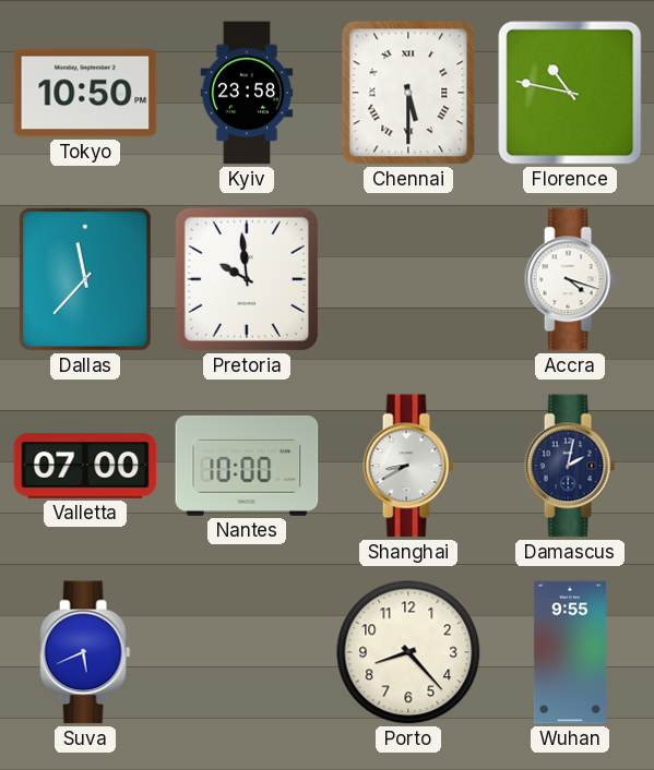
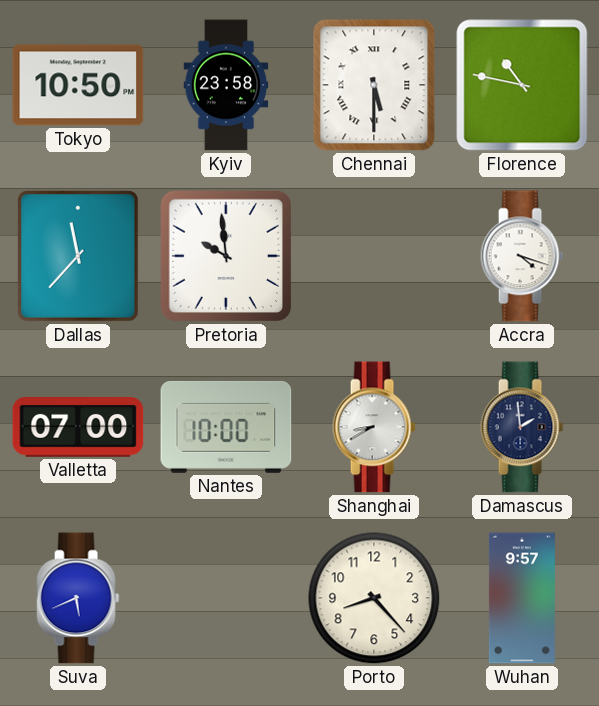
Damascus: 2:02 -> 1:59
Wuhan: 9:55 -> 9:57
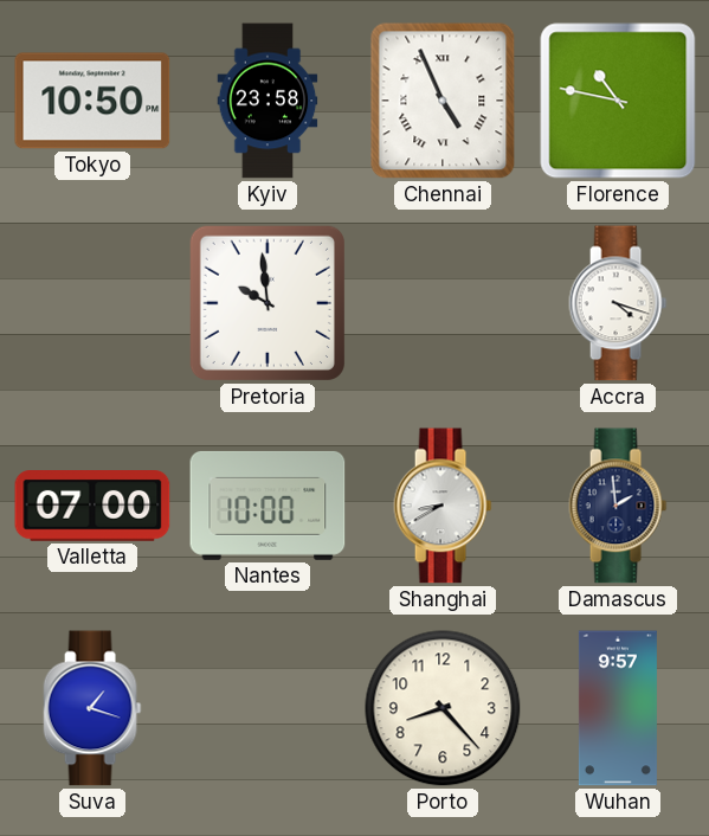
Chennai: 5:30 -> 4:56
Dallas: 11:37 -> none
Suva: 5:41 -> 1:18
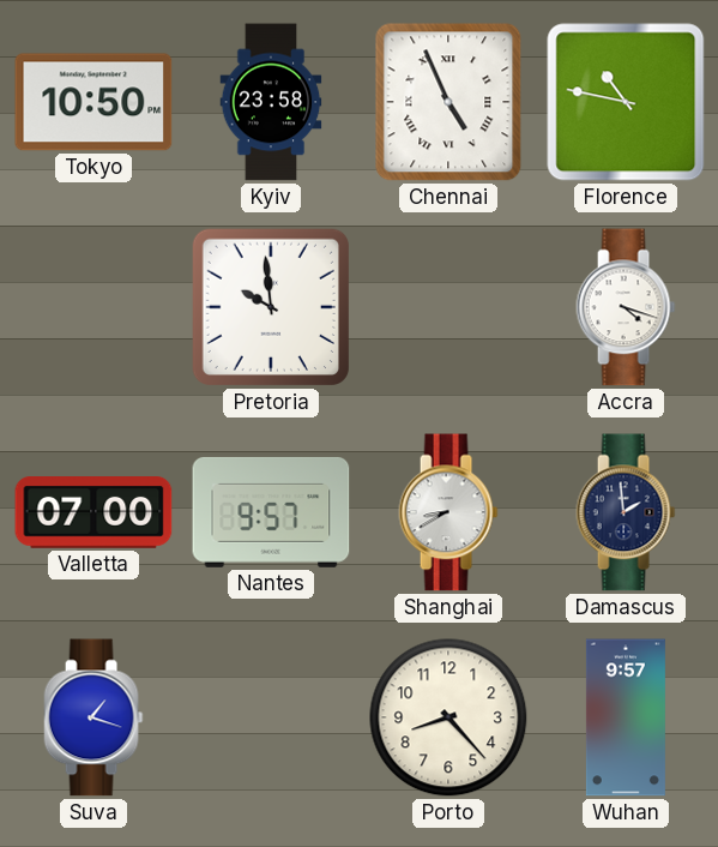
Nantes: 10:00 -> 9:57
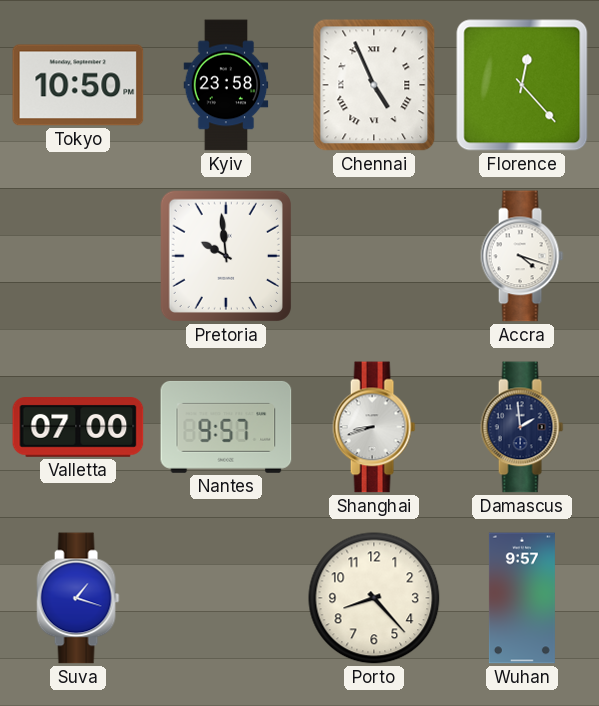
Florence: 10:47 -> 12:23
Shanghai: 8:40 -> 8:42
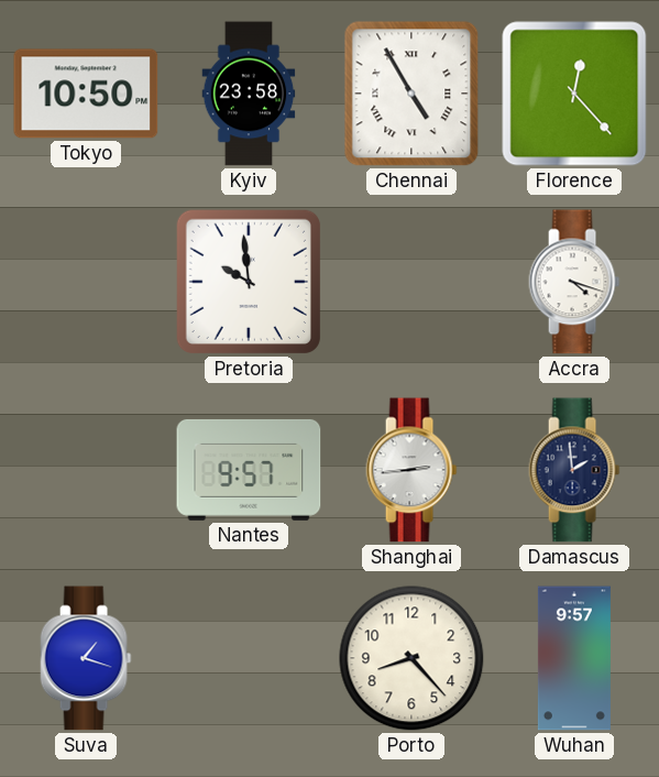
Chennai: 4:56 -> 4:55
Valletta: 07:00 -> none
Shanghai: 8:42 -> 2:44
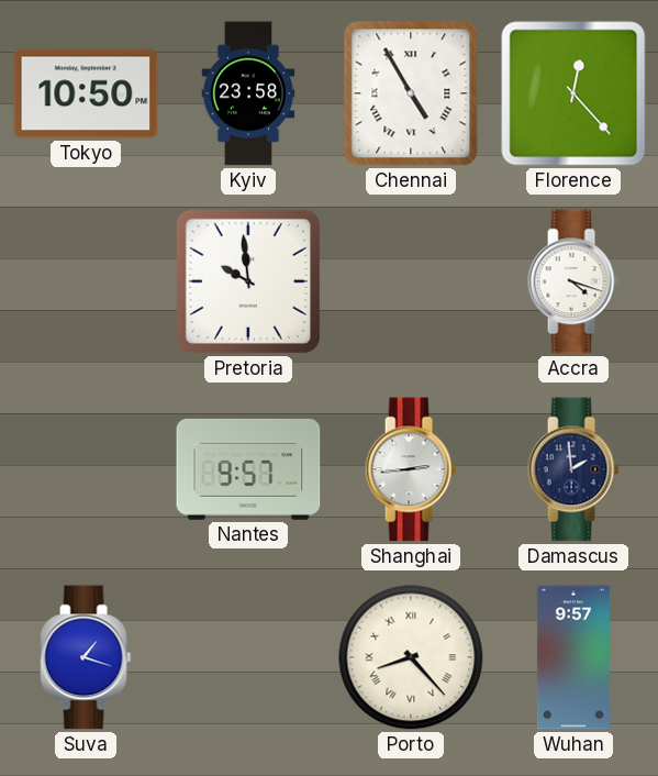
Porto numerals: Arabic -> Roman
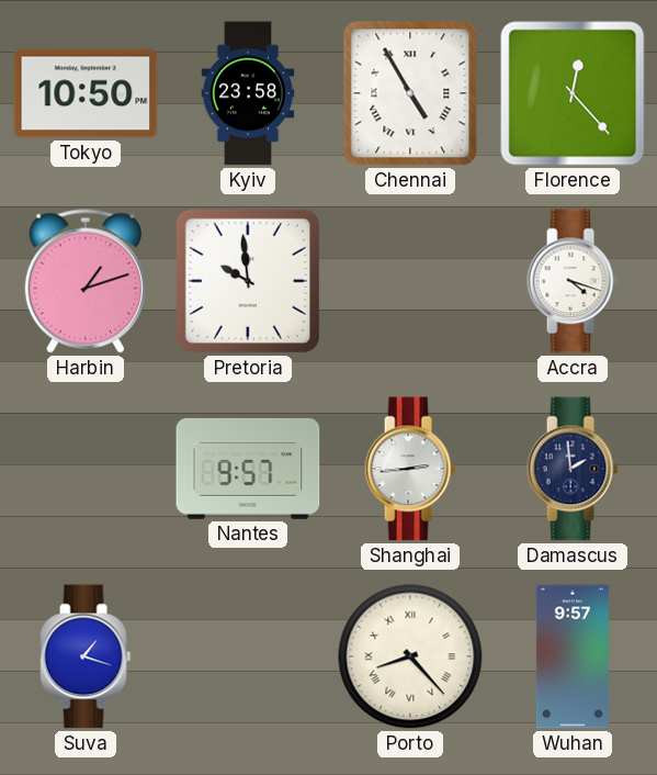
Harbin: none -> 1:12
